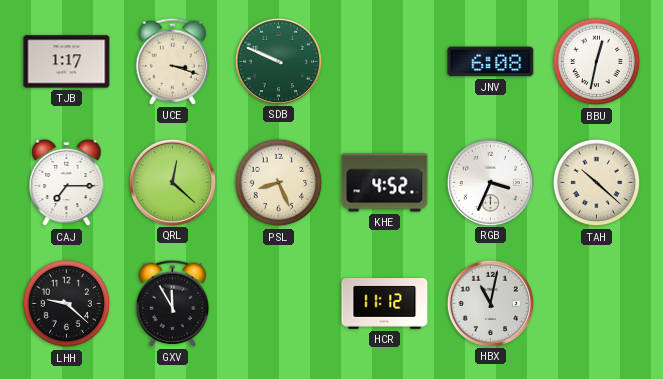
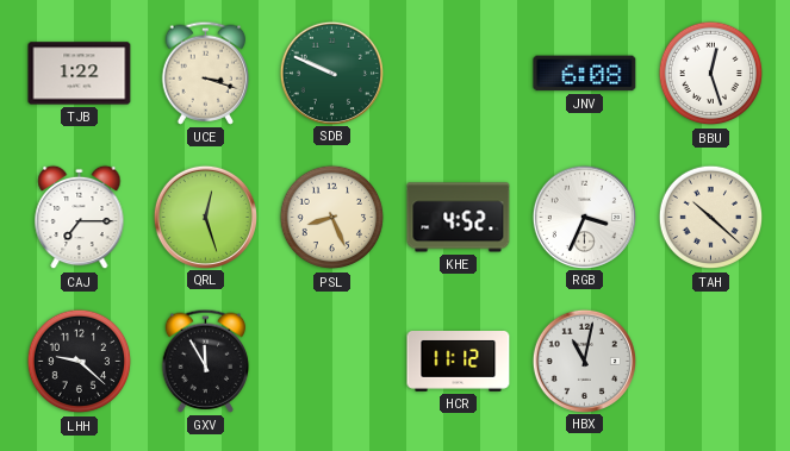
TJB: 1:17 -> 1:22
BBU: 12:32 -> 12:27
QRL: 12:22 -> 12:27
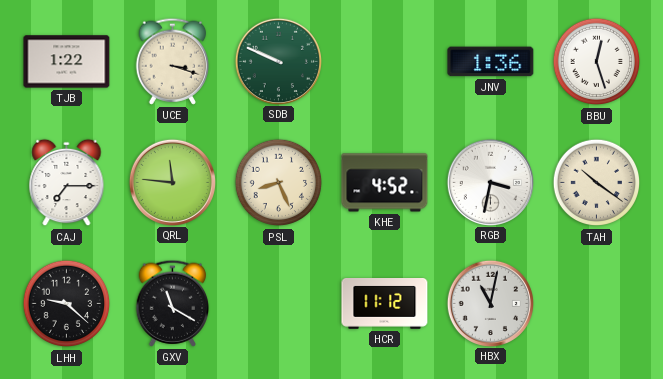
JNV: 6:08 -> 1:36
QRL: 12:27 -> 11:46
RGB: 3:34 -> 3:32
TAH: 10:22 -> 10:21
GXV: 11:55 -> 11:20
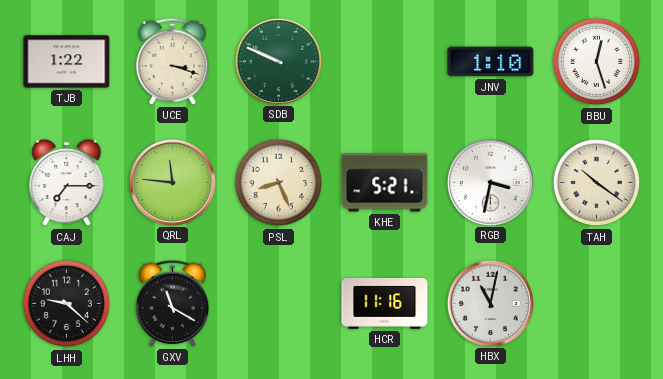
JNV: 1:36 -> 1:10
KHE: 4:52 -> 5:21
HCR: 11:12 -> 11:16
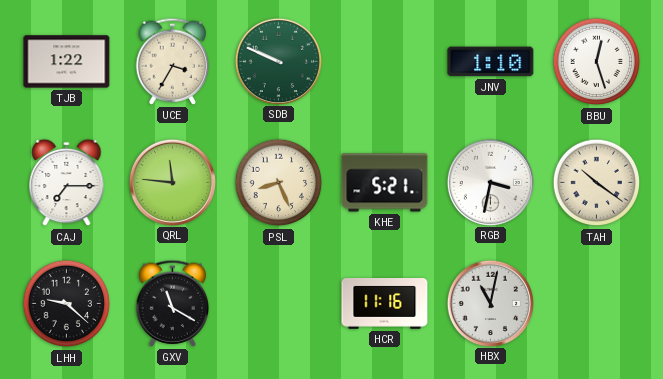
UCE: 3:18 -> 3:35
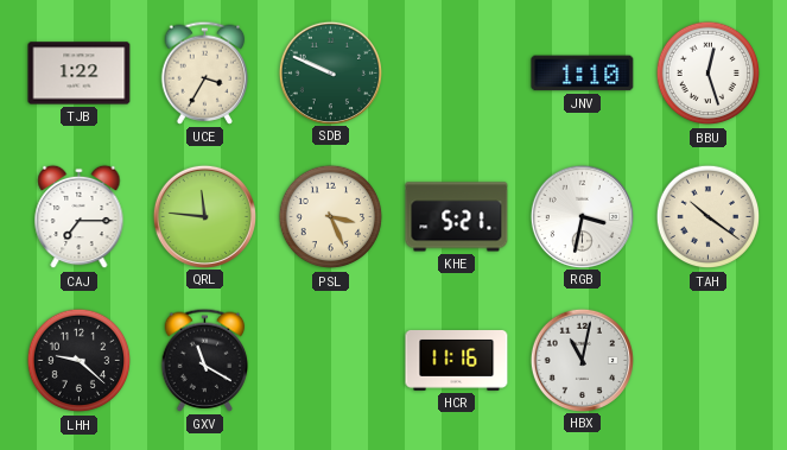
PSL: 8:26 -> 3:26
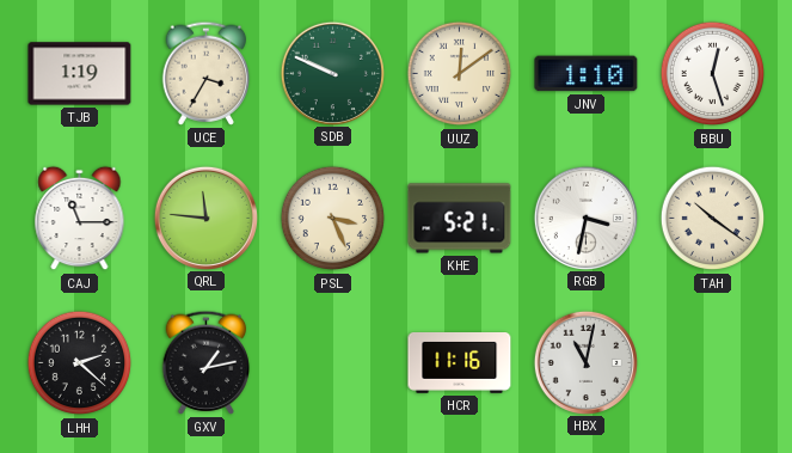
TJB: 1:22 -> 1:19
UUZ: none -> 12:09
CAJ: 7:15 -> 11:15
LHH: 9:22 -> 2:22
GXV: 11:20 -> 1:13
